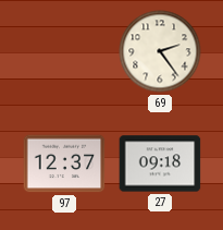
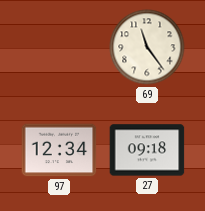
69: 2:24 -> 11:24
97: 12:37 -> 12:34
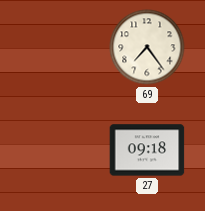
69: 11:24 -> 7:24
97: 12:34 -> none
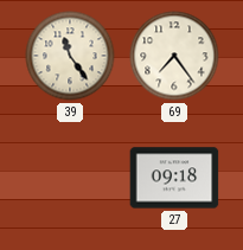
39: none -> 11:24
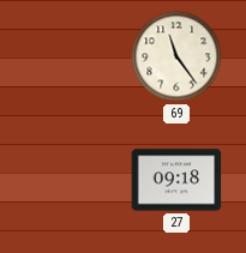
39: 11:24 -> none
69: 7:24 -> 11:24
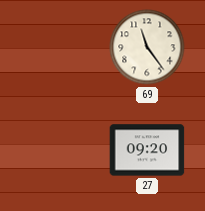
27: 09:18 -> 09:20
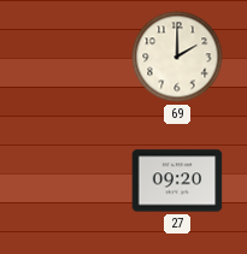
69: 11:24 -> 2:00
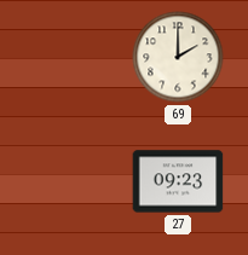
27: 09:20 -> 09:23
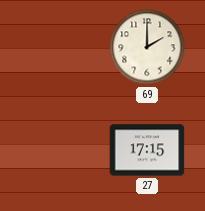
27: 09:23 -> 17:15
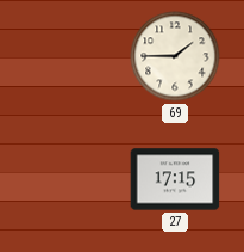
69: 2:00 -> 1:45
